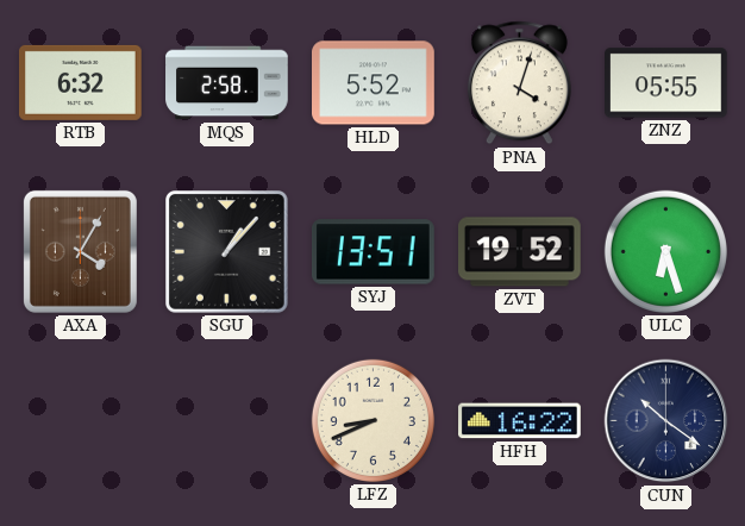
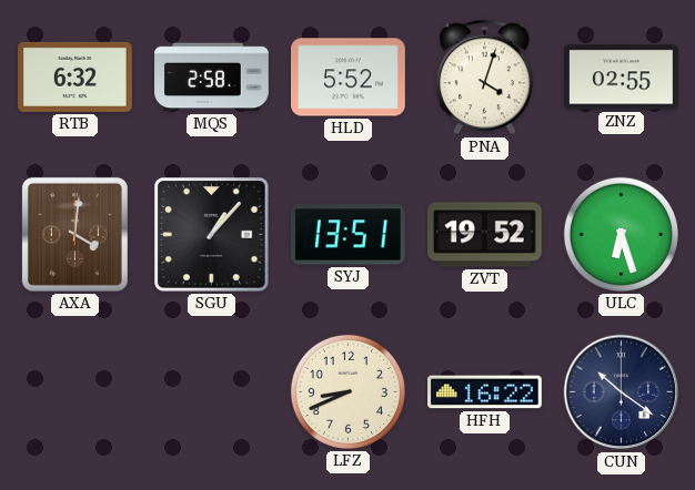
ZNZ: 05:55 -> 02:55
AXA: 4:05 -> 4:01
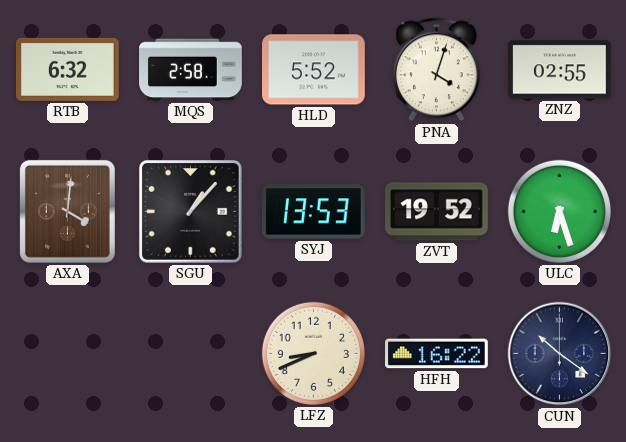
SYJ: 13:51 -> 13:53
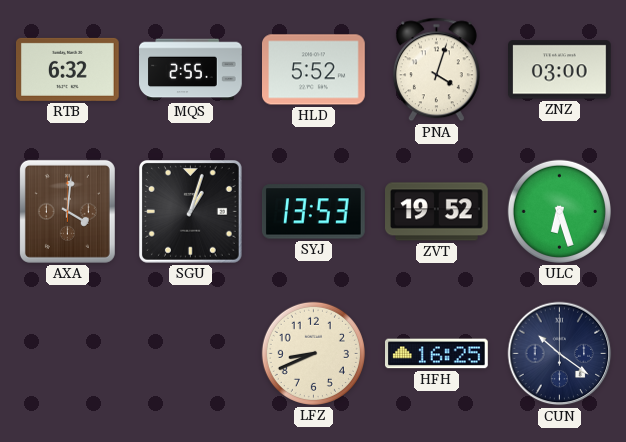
MQS: 2:58 -> 2:55
ZNZ: 02:55 -> 03:00
SGU: 1:07 -> 1:03
HFH: 16:22 -> 16:25
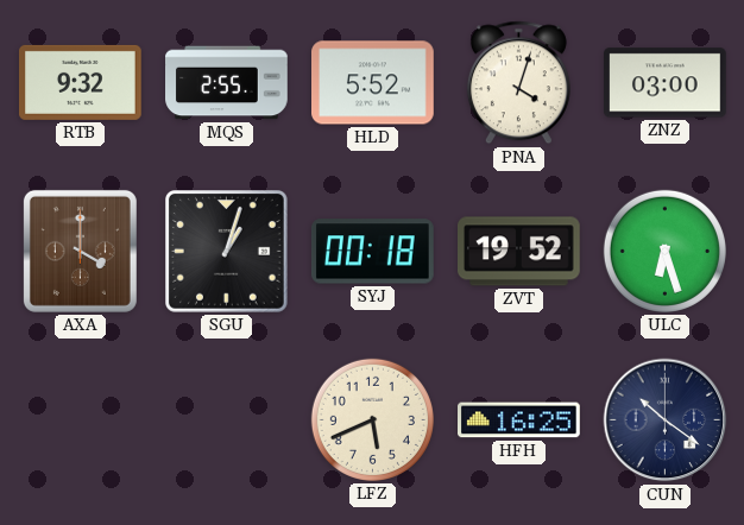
RTB: 6:32 -> 9:32
AXA: 4:01 -> 4:00
SYJ: 13:53 -> 00:18
LFZ: 8:41 -> 5:41
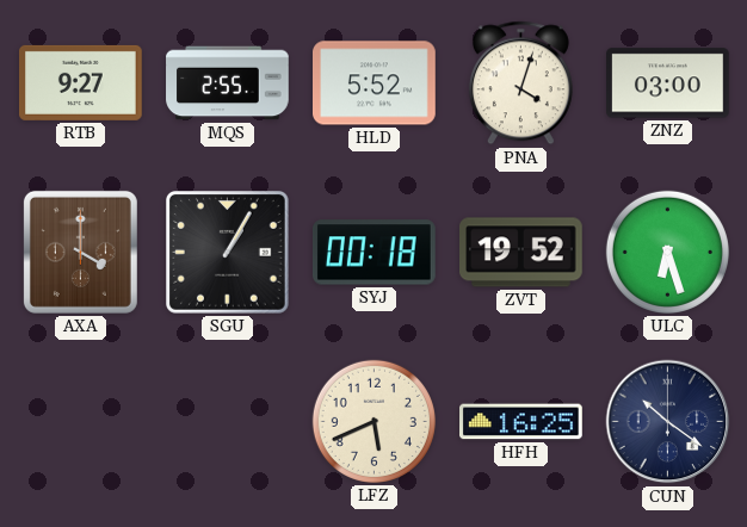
RTB: 9:32 -> 9:27
SGU: 1:03 -> 1:05
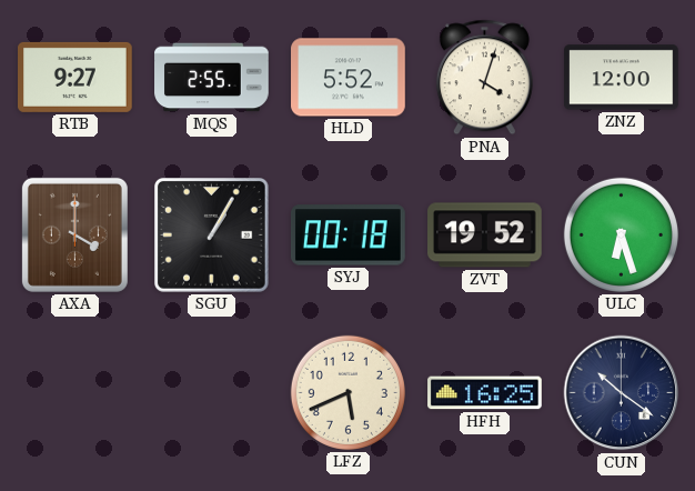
ZNZ: 03:00 -> 12:00
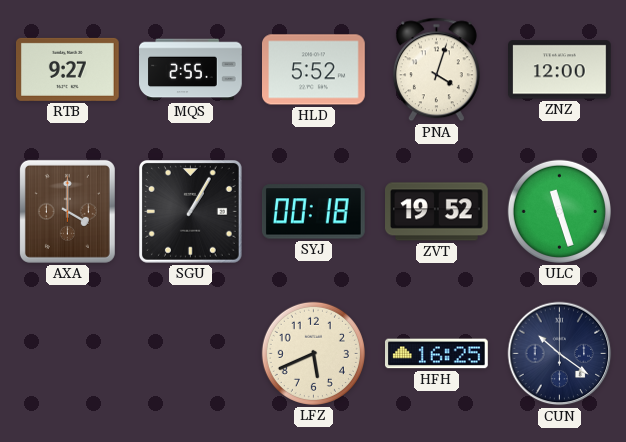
ULC: 6:27 -> 11:27
